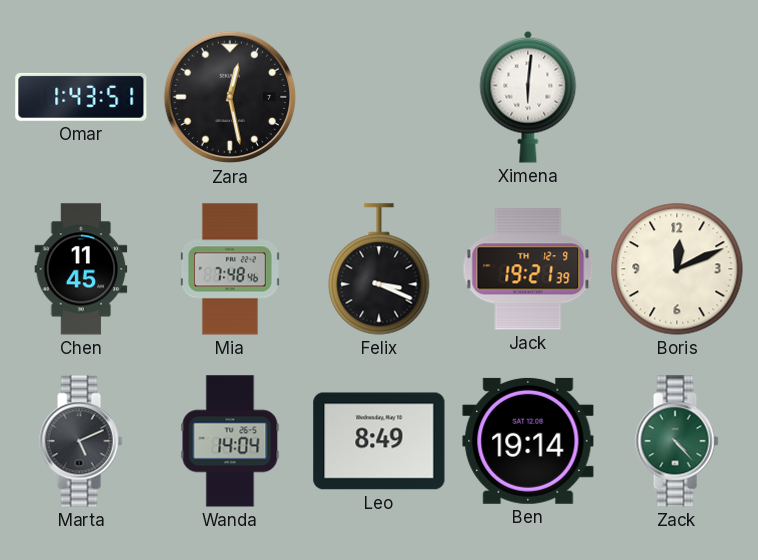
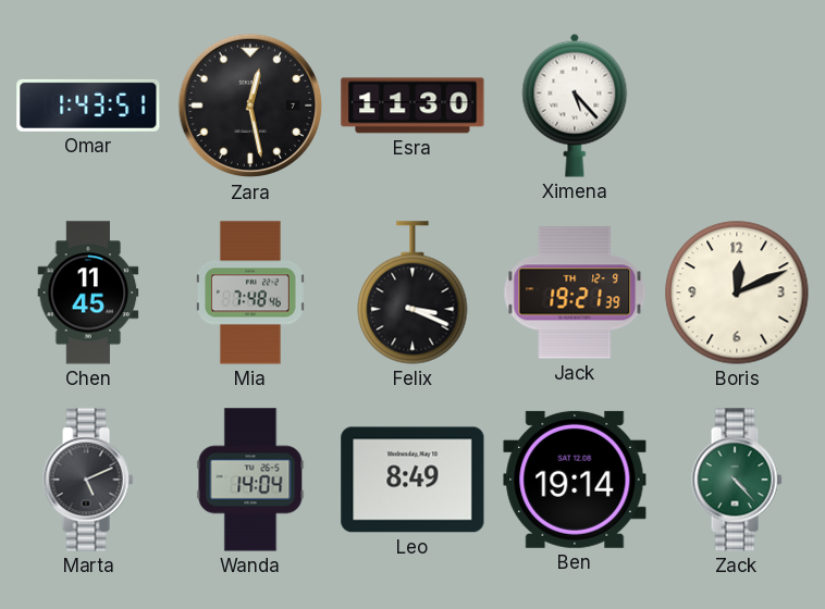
Esra: none -> 11:30
Ximena: 6:01 -> 5:23
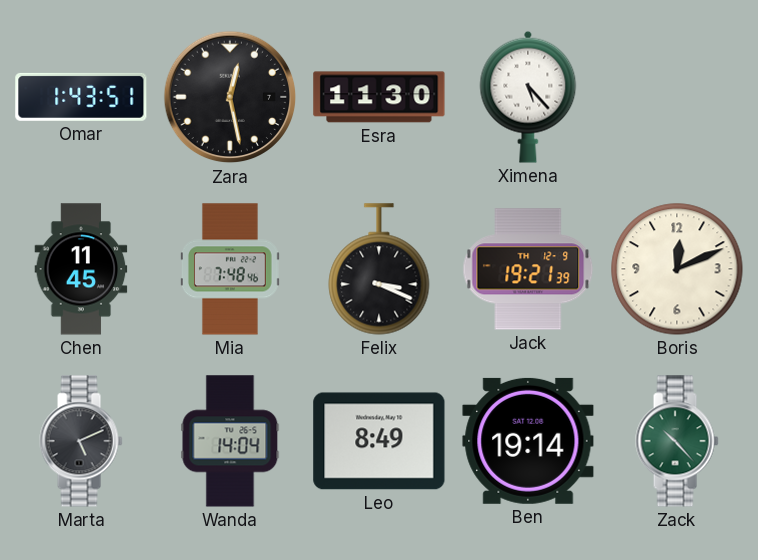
Zack: 4:23 -> 10:23
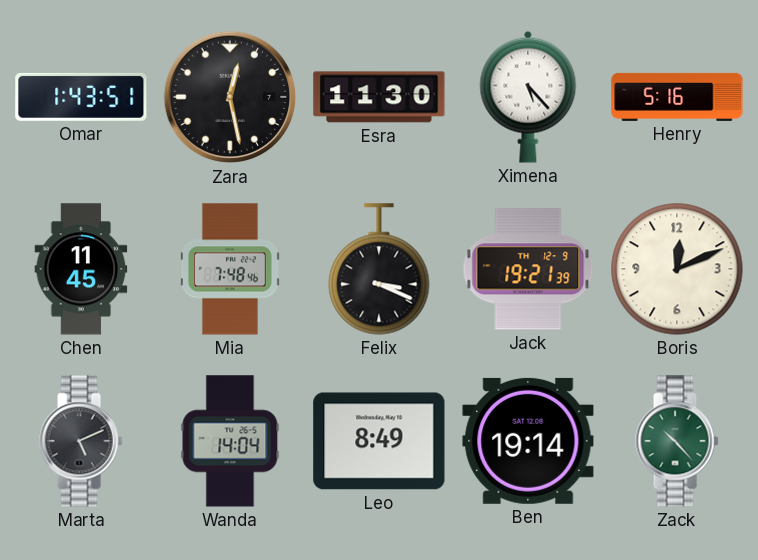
Henry: none -> 5:16
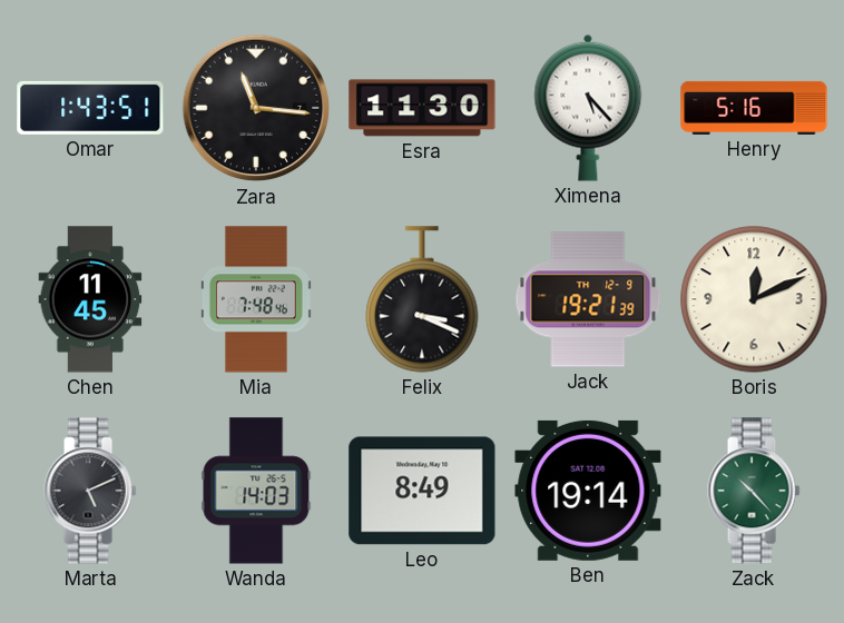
Zara: 12:28 -> 11:16
Wanda: 14:04 -> 14:03
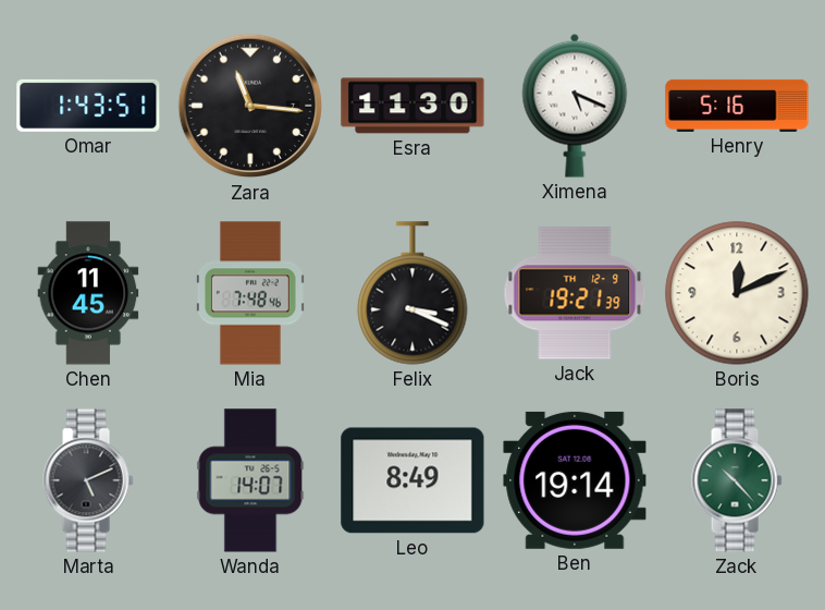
Ximena: 5:23 -> 5:19
Wanda: 14:03 -> 14:07
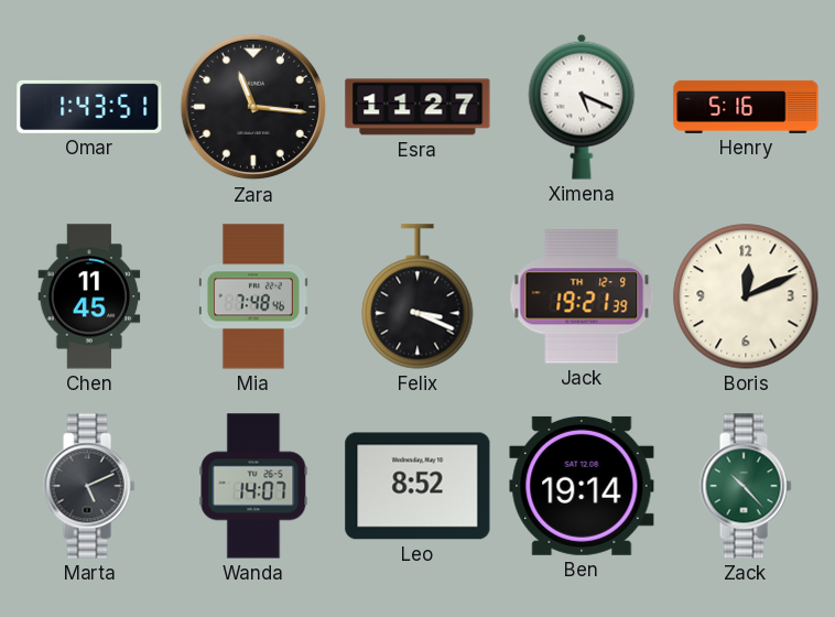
Esra: 11:30 -> 11:27
Leo: 8:49 -> 8:52
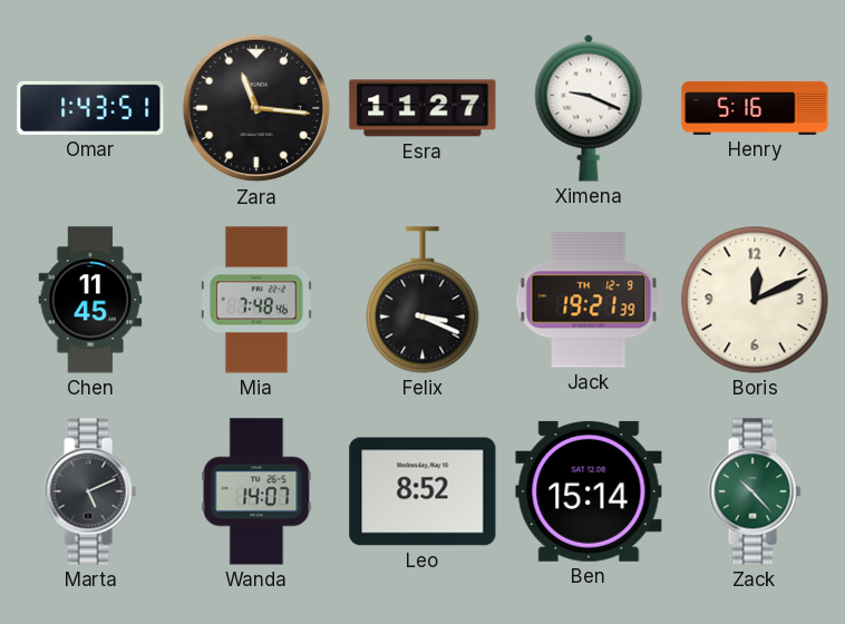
Ximena: 5:19 -> 9:19
Ben: 19:14 -> 15:14
